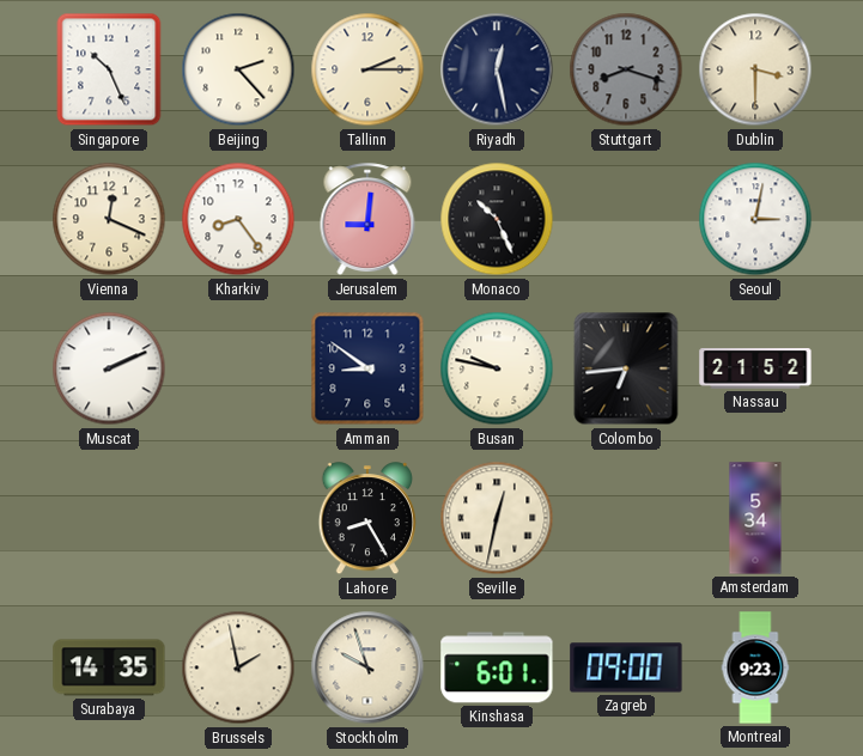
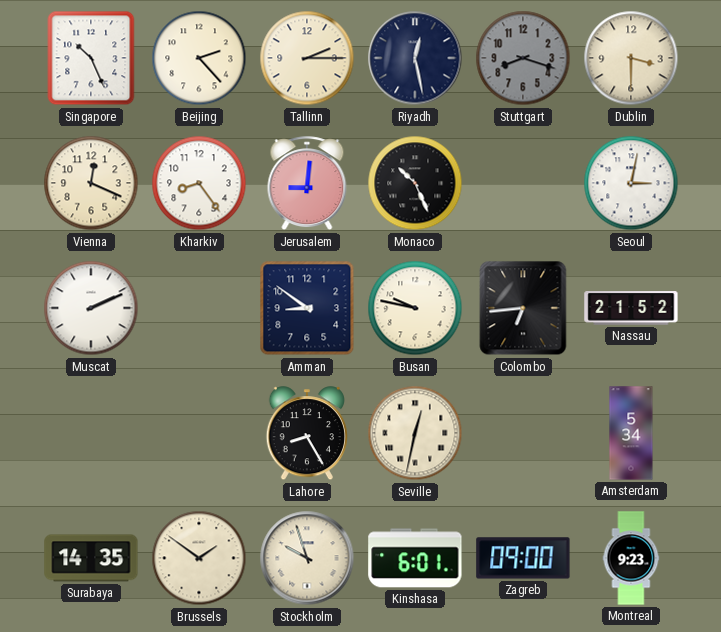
Brussels: 1:58 -> 1:51
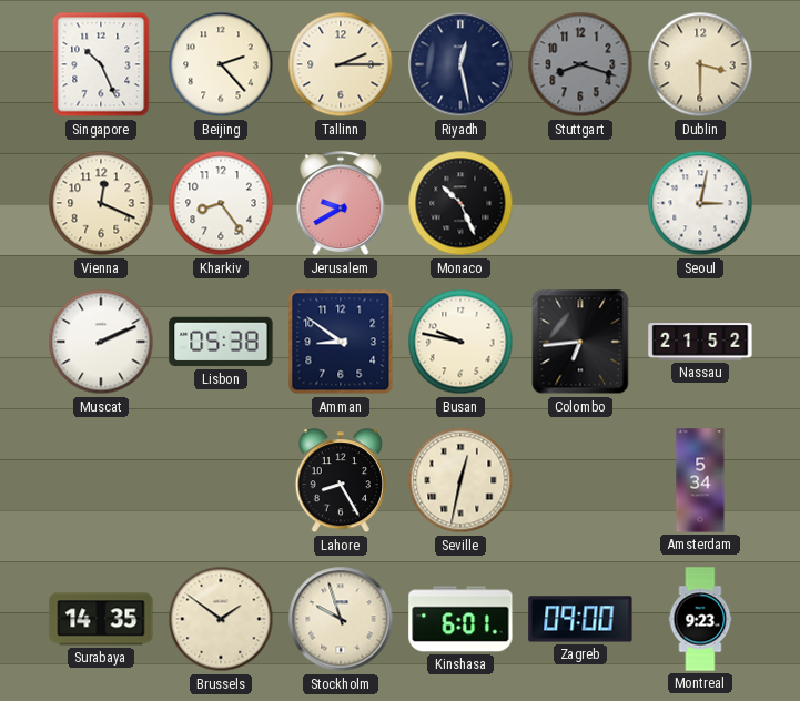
Jerusalem: 9:01 -> 9:40
Lisbon: none -> 05:38
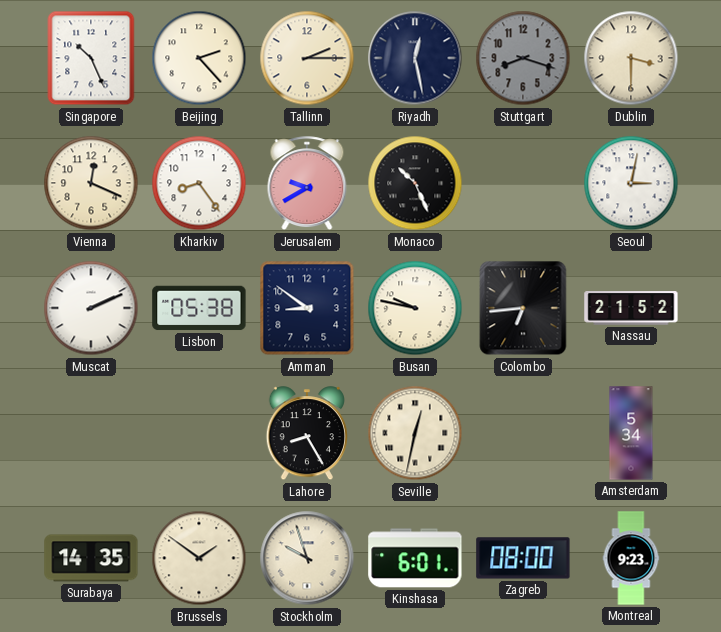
Zagreb: 09:00 -> 08:00
